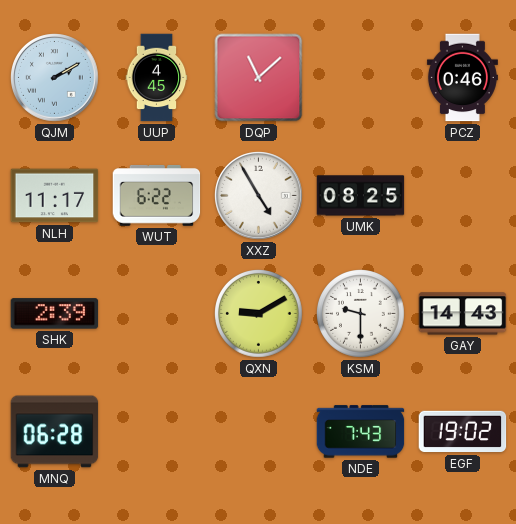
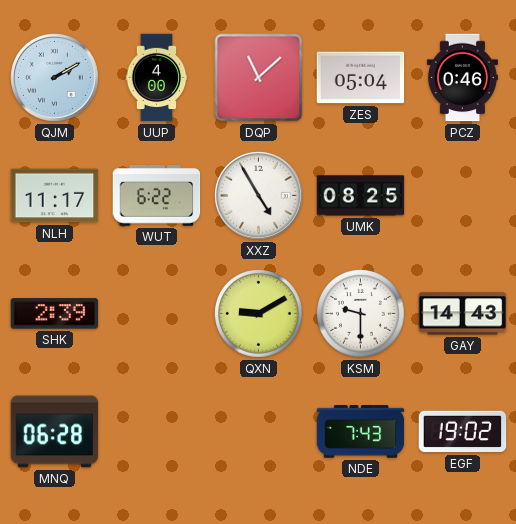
UUP: 4:45 -> 4:00
ZES: none -> 05:04
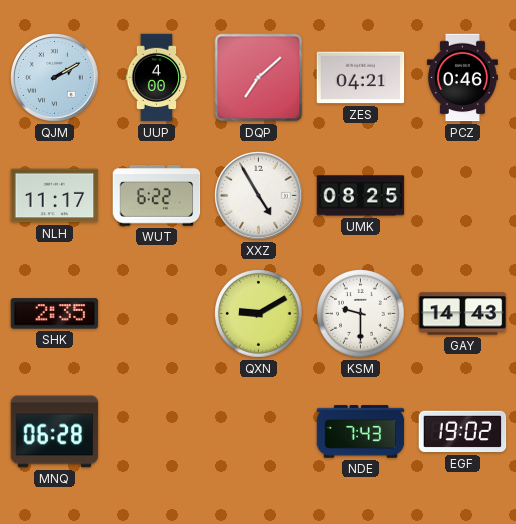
DQP: 11:08 -> 7:08
ZES: 05:04 -> 04:21
SHK: 2:39 -> 2:35
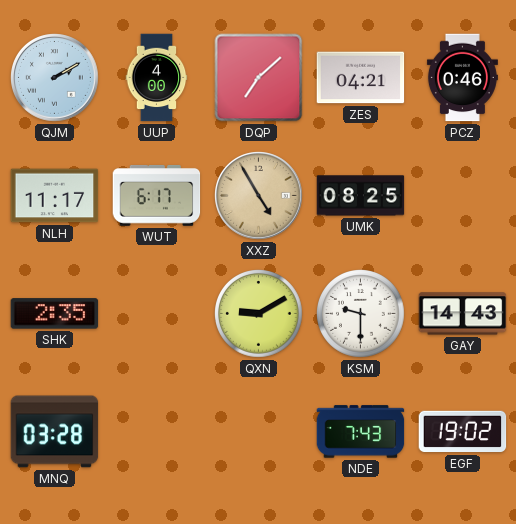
WUT: 6:22 -> 6:17
XXZ dial: white -> champagne
MNQ: 06:28 -> 03:28
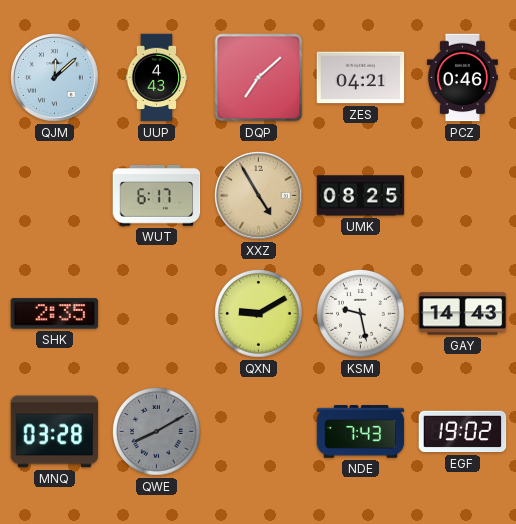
QJM: 2:10 -> 12:08
UUP: 4:00 -> 4:43
NLH: 11:17 -> none
KSM: 9:30 -> 9:28
QWE: none -> 8:10
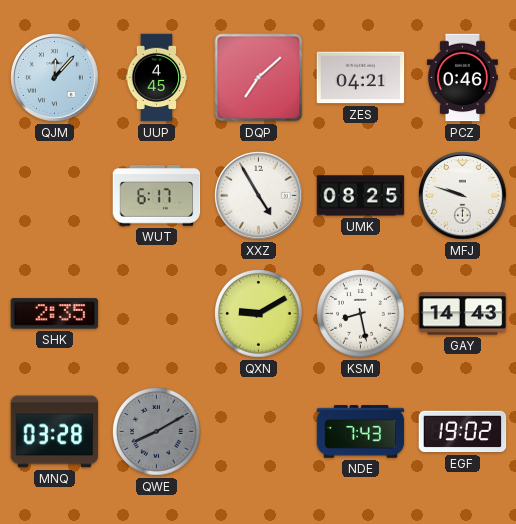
QJM: 12:08 -> 12:07
UUP: 4:43 -> 4:45
XXZ dial: champagne -> white
MFJ: none -> 9:48
KSM: 9:28 -> 8:28
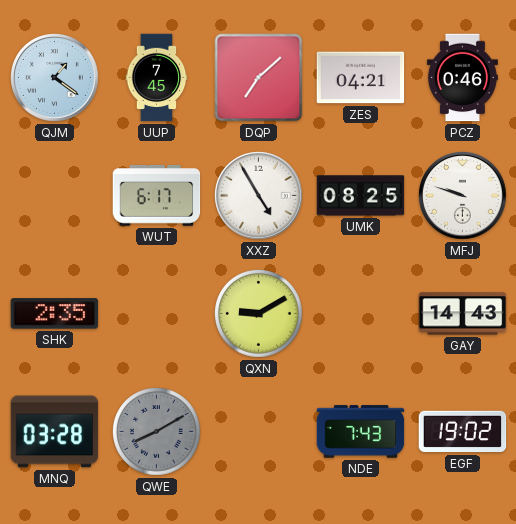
QJM: 12:07 -> 1:21
UUP: 4:45 -> 7:45
KSM: 8:28 -> none
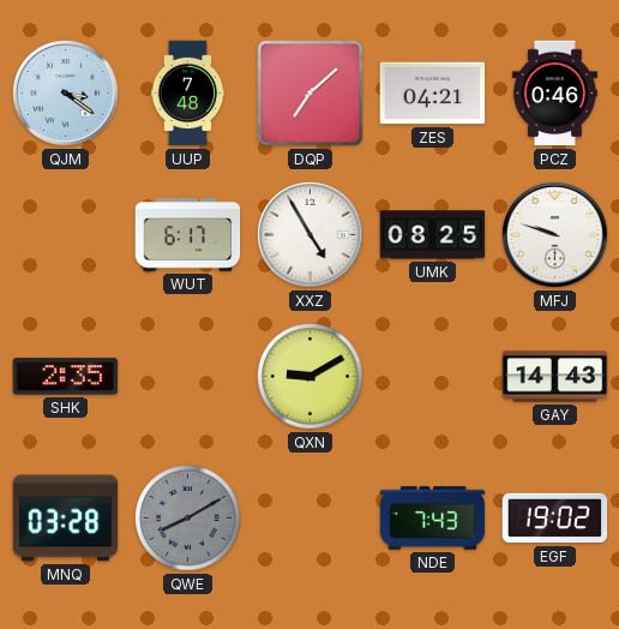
QJM: 1:21 -> 3:21
UUP: 7:45 -> 7:48
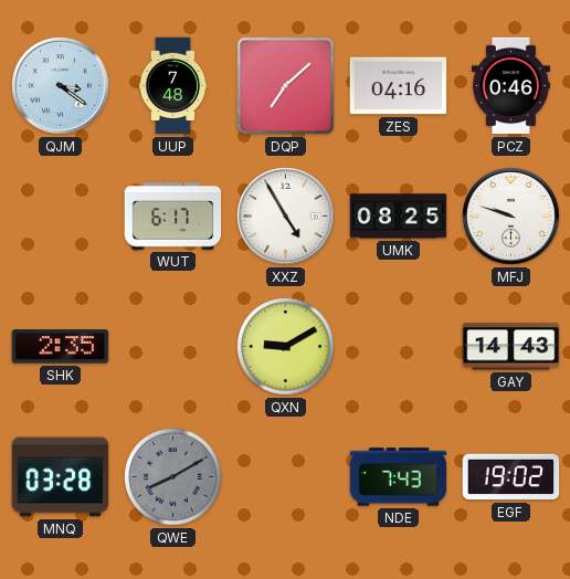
ZES: 04:21 -> 04:16
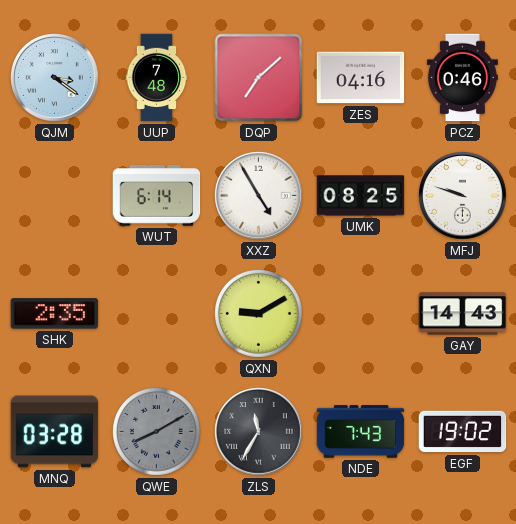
WUT: 6:17 -> 6:14
ZLS: none -> 11:35
